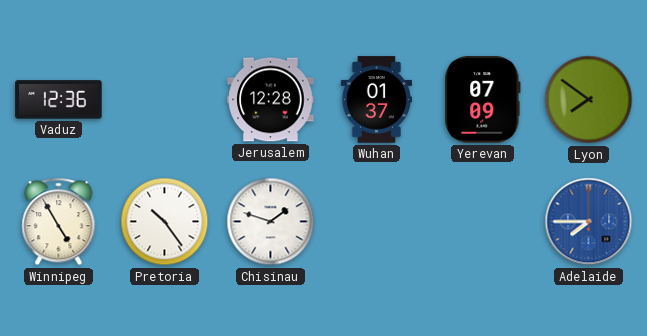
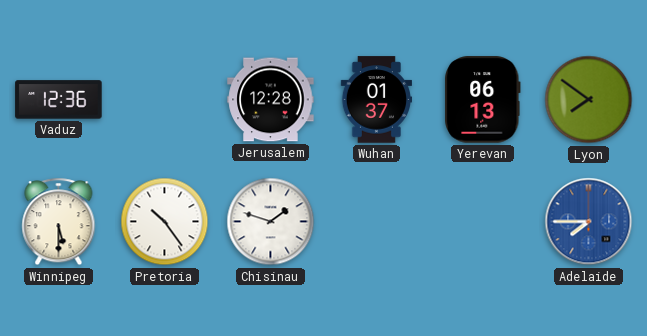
Yerevan: 07:09 -> 06:13
Winnipeg: 4:55 -> 5:30
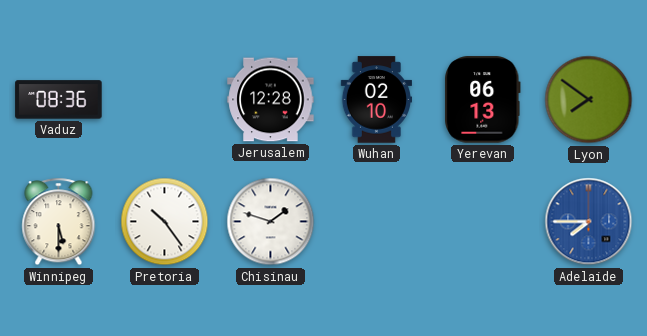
Vaduz: 12:36 -> 08:36
Wuhan: 01:37 -> 02:10
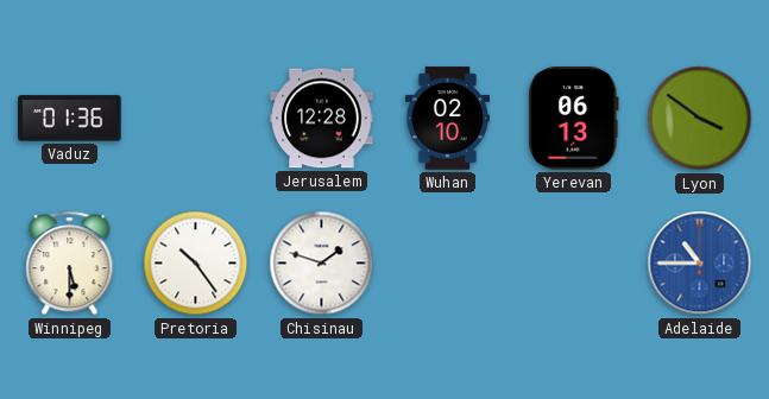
Vaduz: 08:36 -> 01:36
Lyon: 7:51 -> 3:51
Adelaide: 7:45 -> 10:45
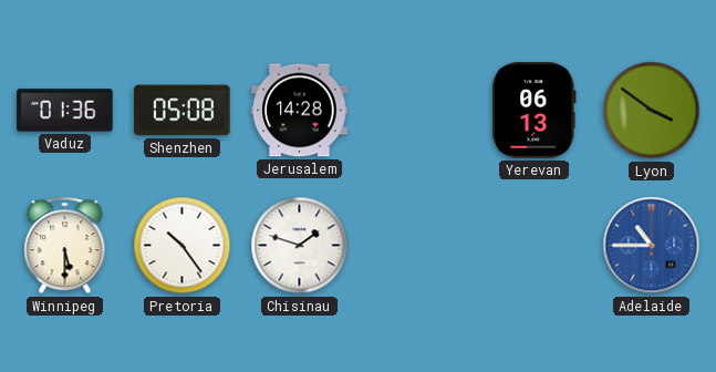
Shenzhen: none -> 05:08
Jerusalem: 12:28 -> 14:28
Wuhan: 02:10 -> none
